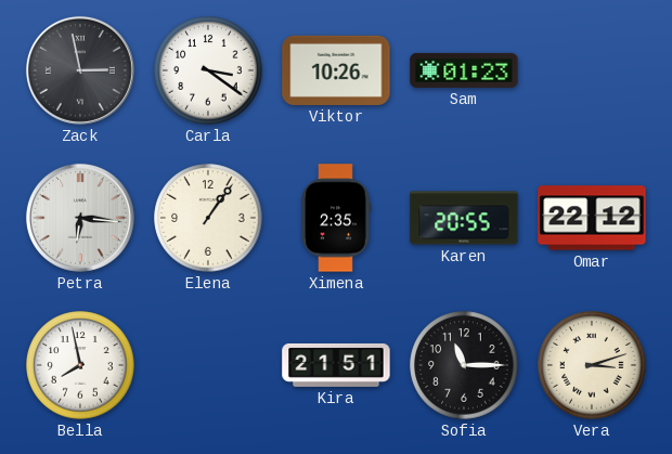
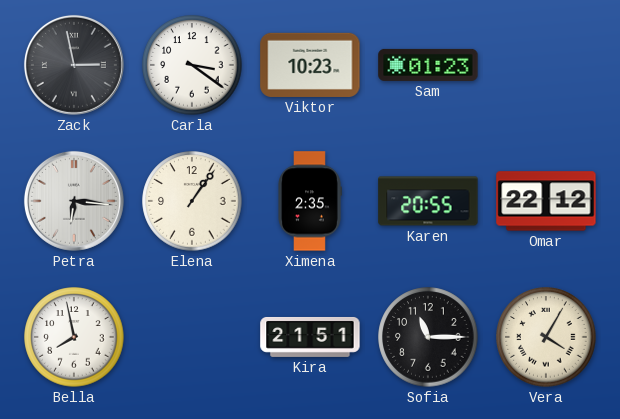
Viktor: 10:26 -> 10:23
Vera: 3:12 -> 4:05
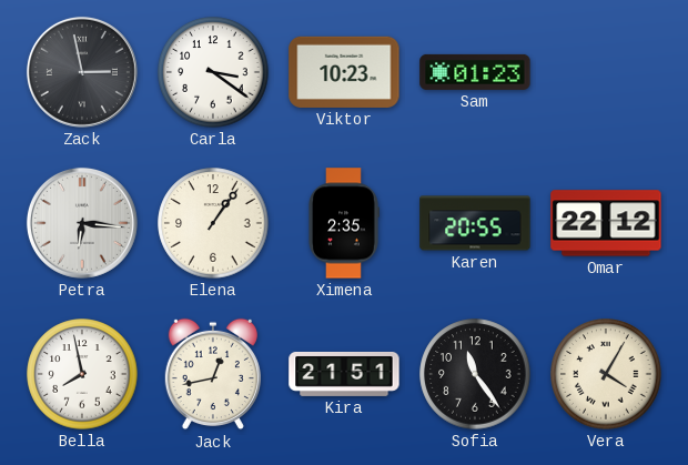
Jack: none -> 12:43
Sofia: 11:15 -> 11:24
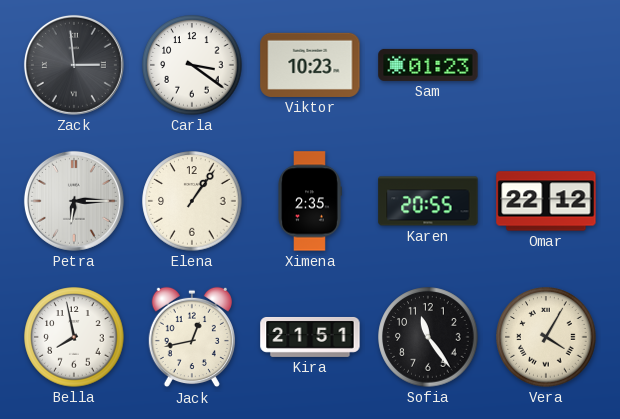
Zack: 2:58 -> 2:59
Petra: 6:16 -> 6:15
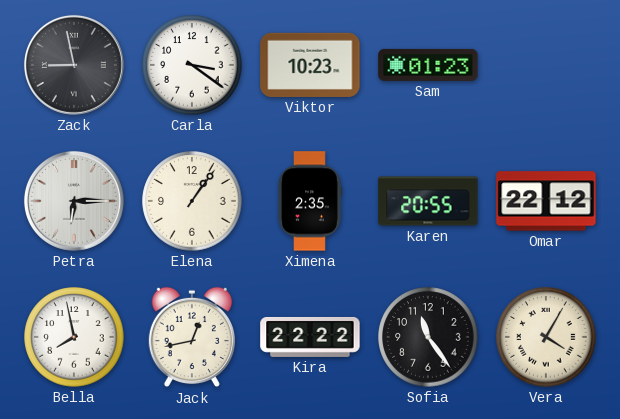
Zack: 2:59 -> 8:58
Kira: 21:51 -> 22:22
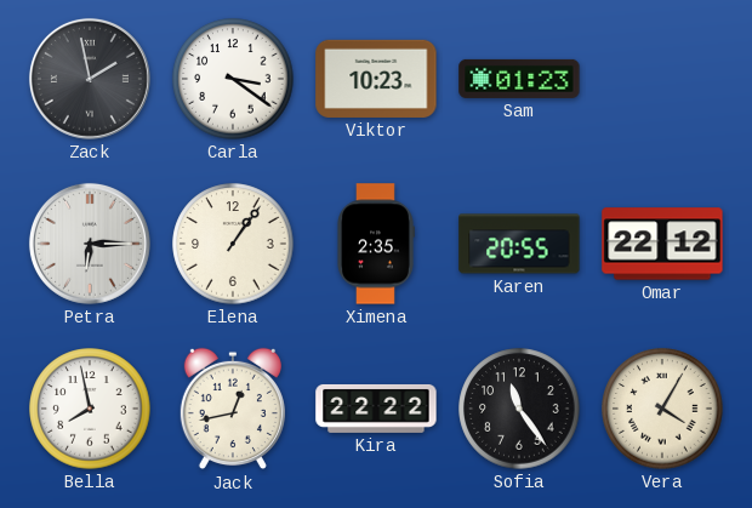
Zack: 8:58 -> 1:58
